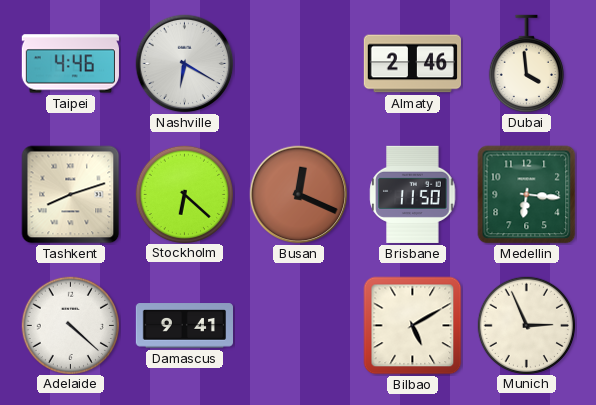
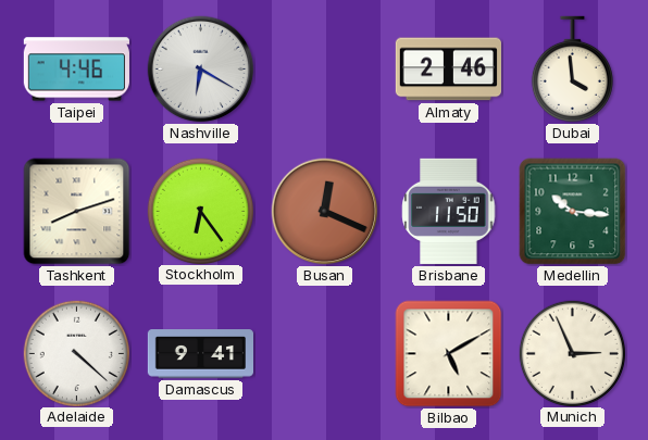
Stockholm: 6:22 -> 6:24
Medellin: 6:16 -> 10:16
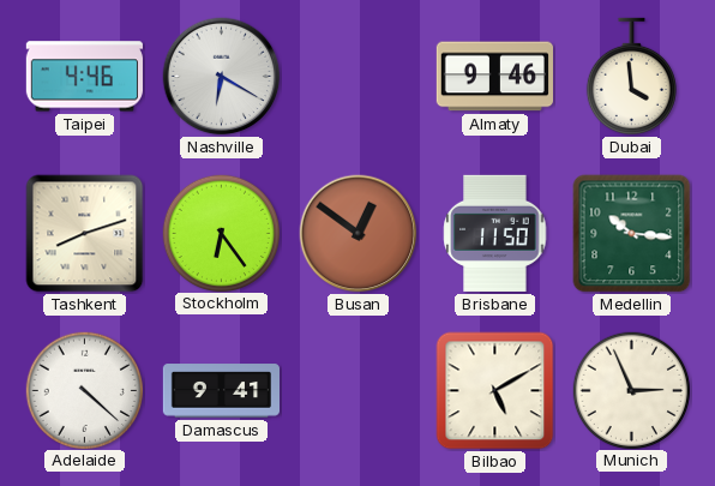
Almaty: 2:46 -> 9:46
Busan: 12:19 -> 12:51
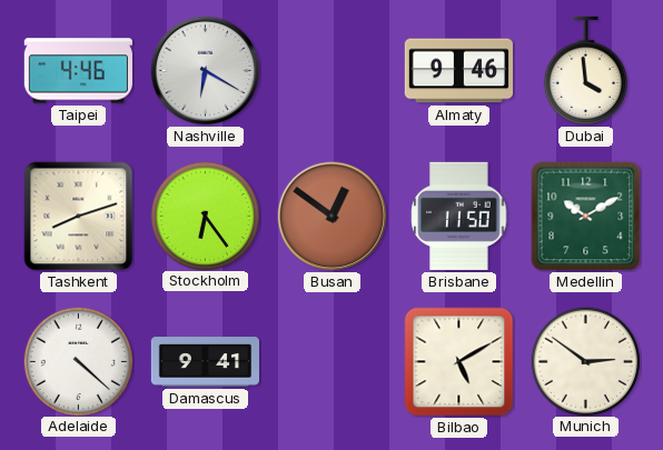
Medellin: 10:16 -> 10:10
Munich: 2:56 -> 2:51
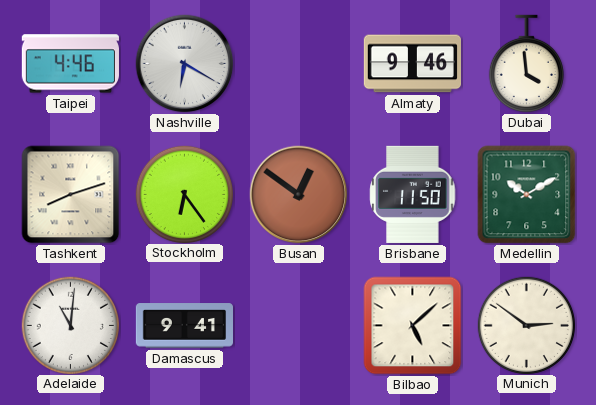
Adelaide: 4:22 -> 11:01
Bilbao: 5:10 -> 5:08
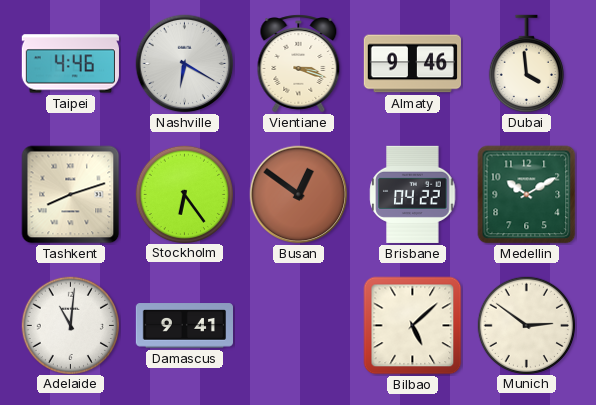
Vientiane: none -> 3:18
Brisbane: 11:50 -> 04:22
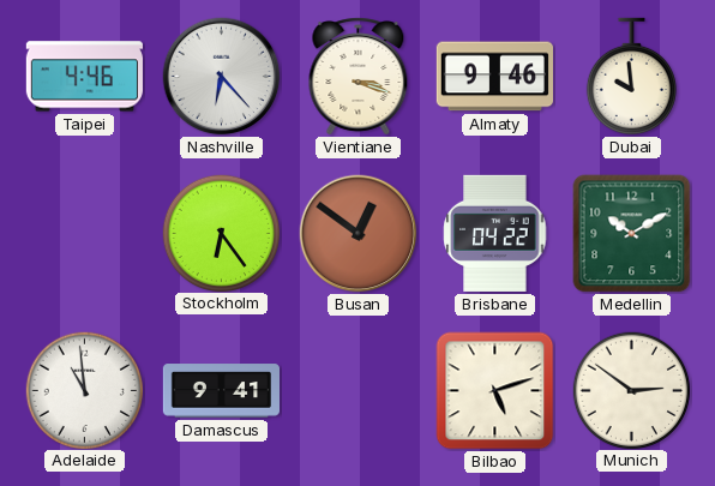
Nashville: 6:20 -> 6:23
Dubai: 3:59 -> 9:59
Tashkent: 8:12 -> none
Adelaide: 11:01 -> 10:59
Bilbao: 5:08 -> 5:12
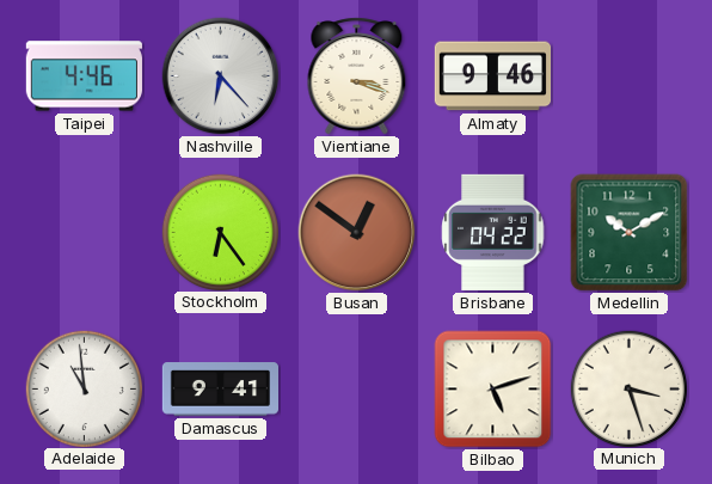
Dubai: 9:59 -> none
Munich: 2:51 -> 3:27
